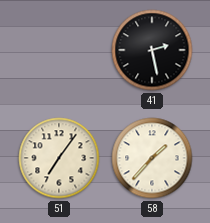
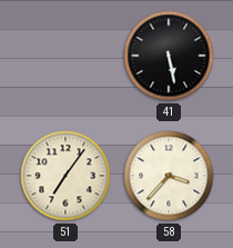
41: 2:28 -> 5:28
58: 1:37 -> 3:37
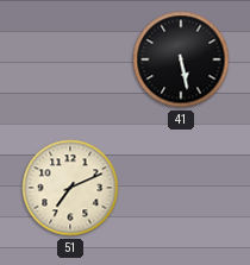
51: 7:06 -> 7:11
58: 3:37 -> none
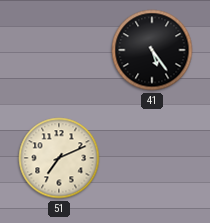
41: 5:28 -> 5:24
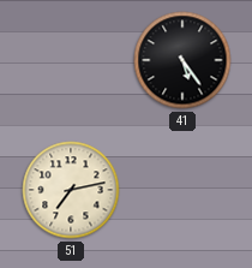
51: 7:11 -> 7:13
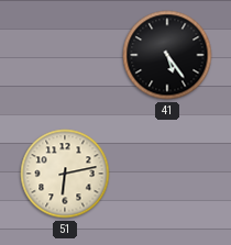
51: 7:13 -> 6:13
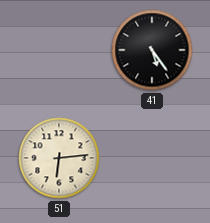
51: 6:13 -> 6:14
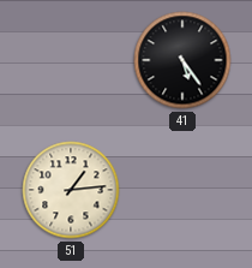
51: 6:14 -> 1:14
